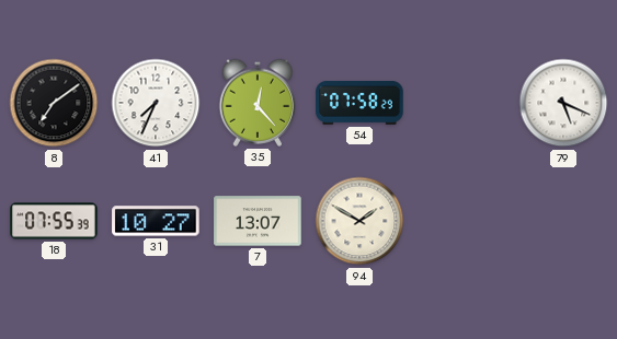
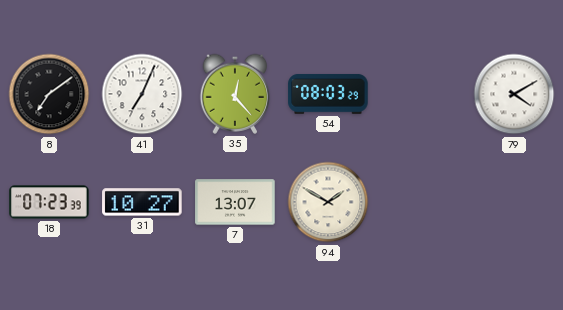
41: 7:34 -> 7:04
54: 07:58 -> 08:03
79: 5:19 -> 4:10
18: 07:55 -> 07:23
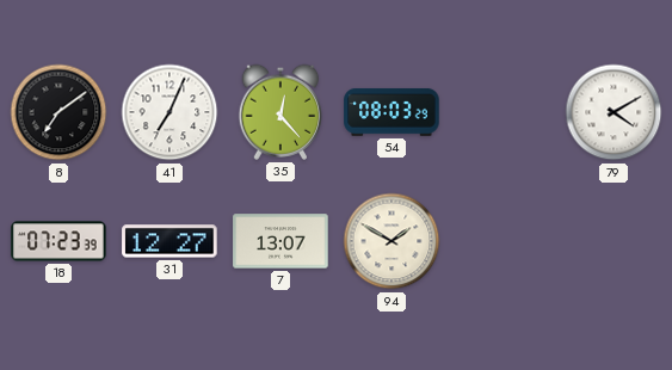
31: 10:27 -> 12:27
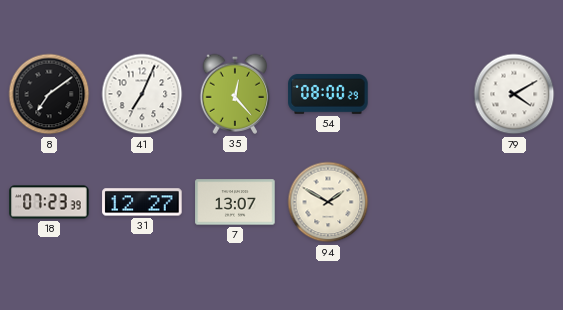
54: 08:03 -> 08:00
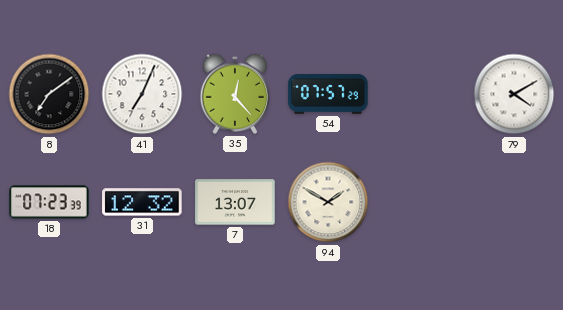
54: 08:00 -> 07:57
31: 12:27 -> 12:32
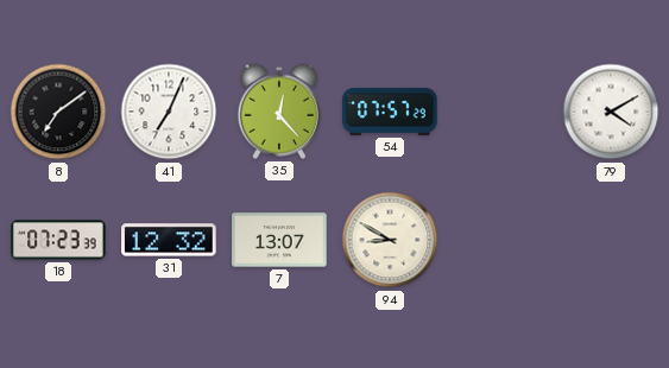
94: 1:50 -> 8:50
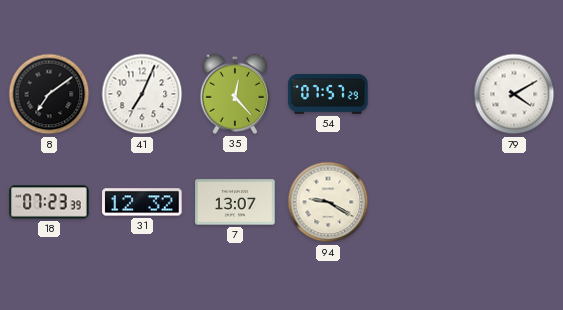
94: 8:50 -> 9:20
